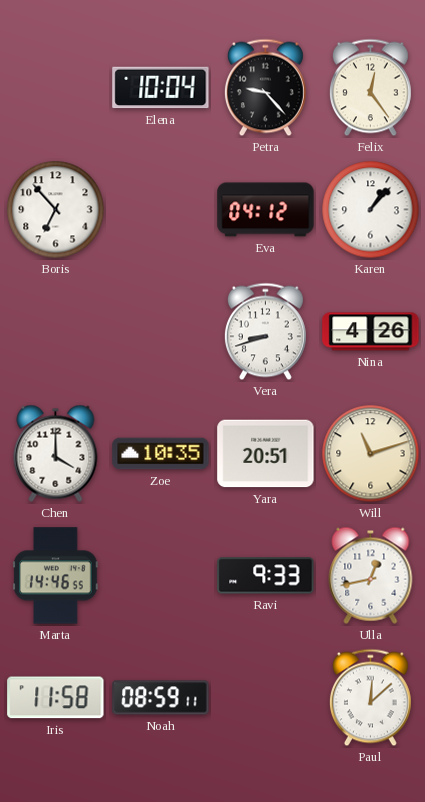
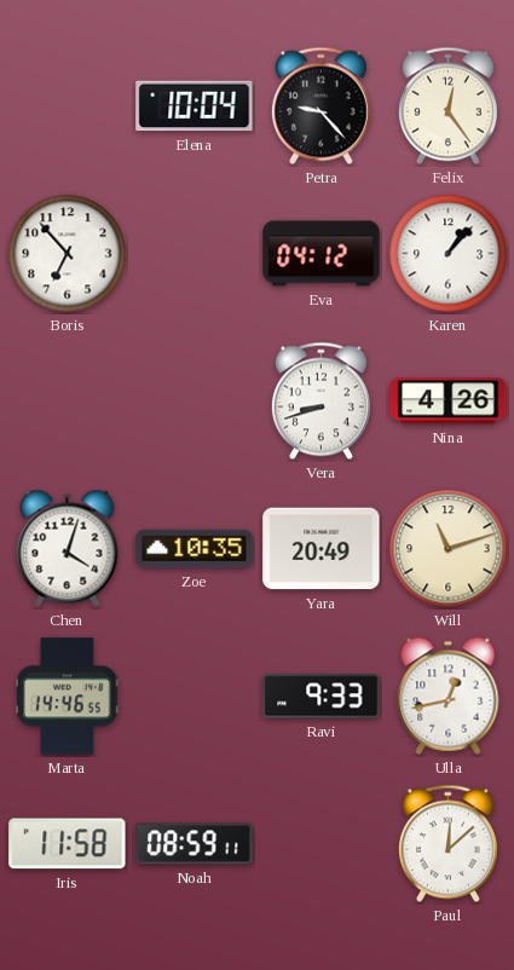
Chen: 4:00 -> 4:03
Yara: 20:51 -> 20:49
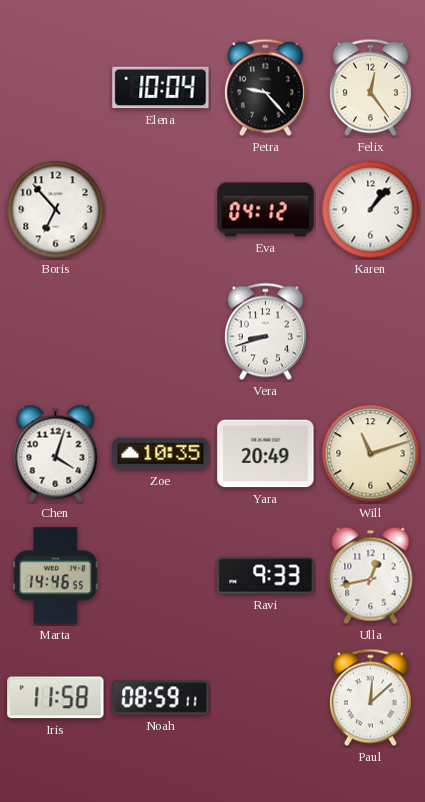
Nina: 4:26 -> none
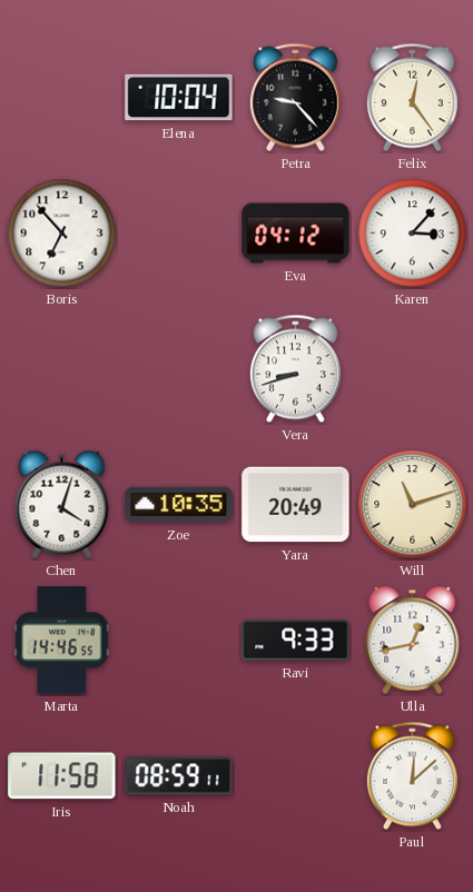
Karen: 1:07 -> 3:07
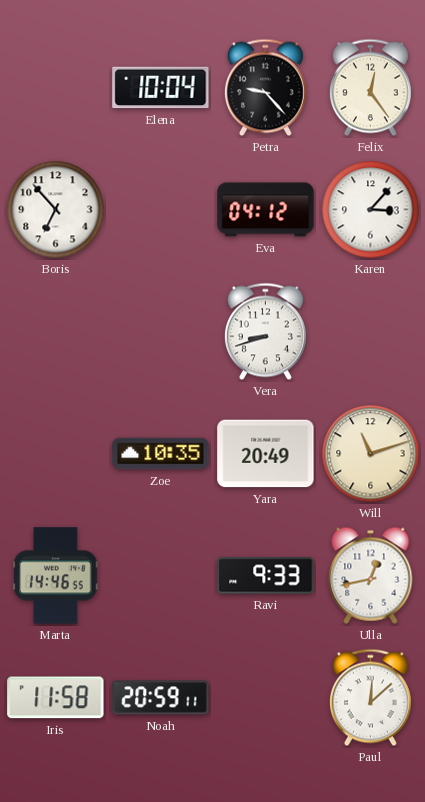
Chen: 4:03 -> none
Noah: 08:59 -> 20:59
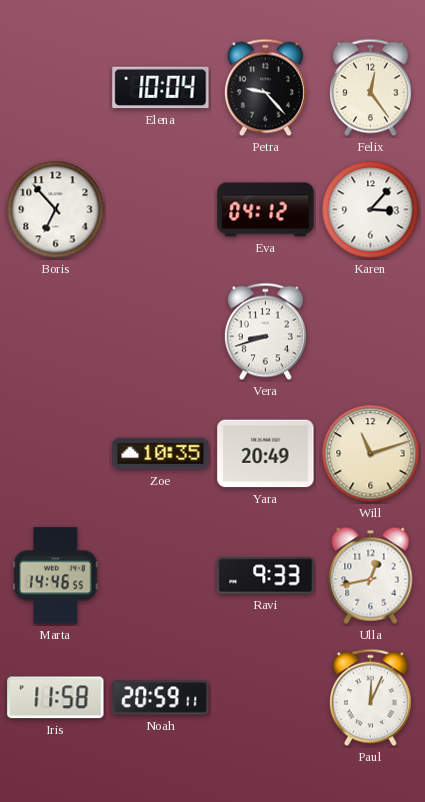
Paul: 12:08 -> 12:04
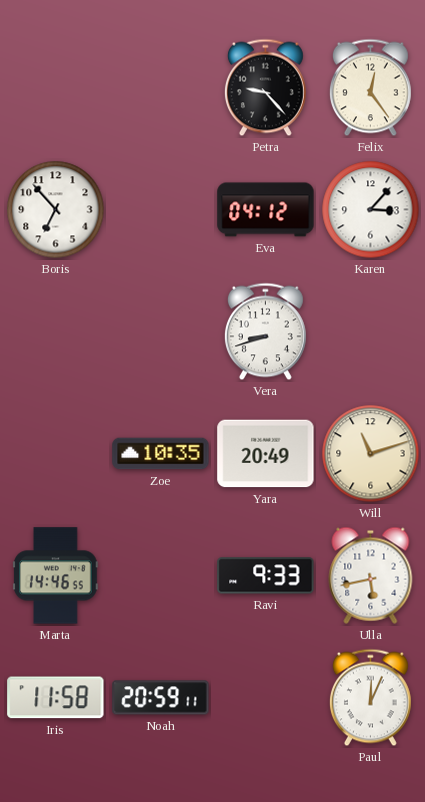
Elena: 10:04 -> none
Ulla: 12:43 -> 5:43
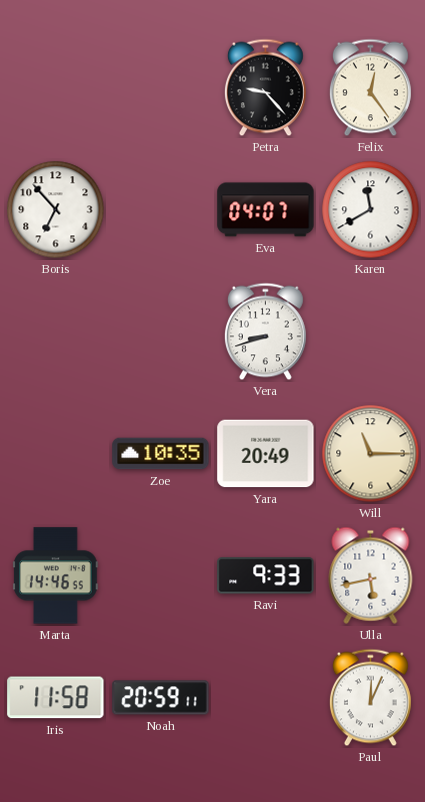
Eva: 04:12 -> 04:07
Karen: 3:07 -> 11:40
Will: 11:12 -> 11:15
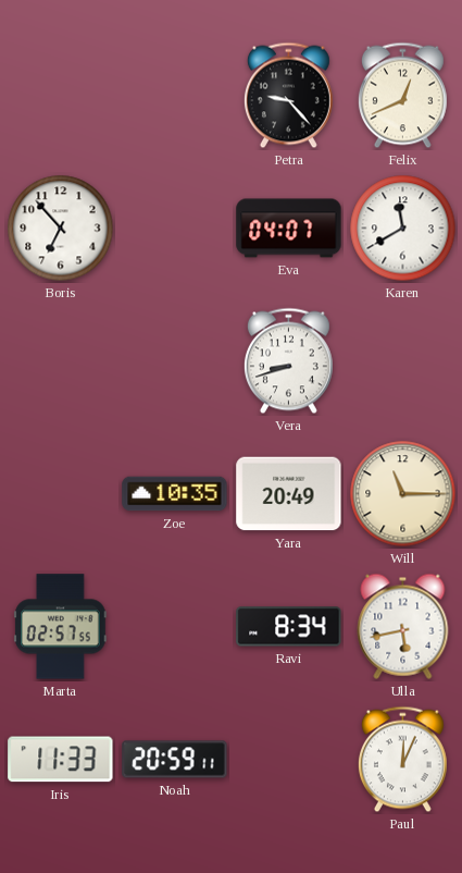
Felix: 12:24 -> 12:41
Marta: 14:46 -> 02:57
Ravi: 9:33 -> 8:34
Iris: 11:58 -> 11:33
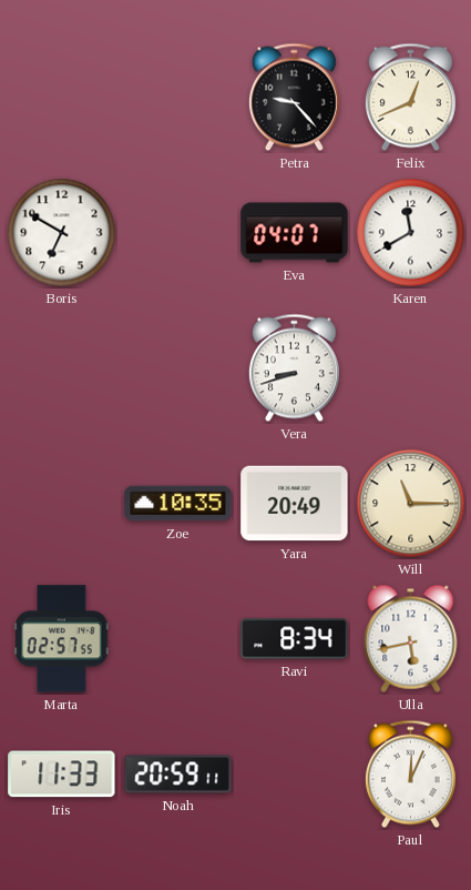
Boris: 6:53 -> 6:50
